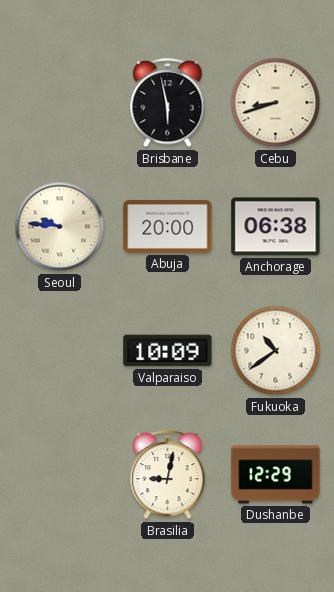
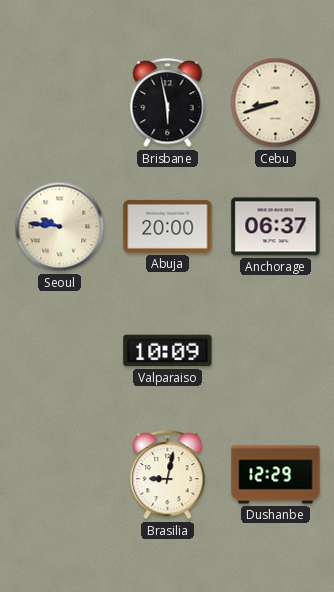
Anchorage: 06:38 -> 06:37
Fukuoka: 10:39 -> none
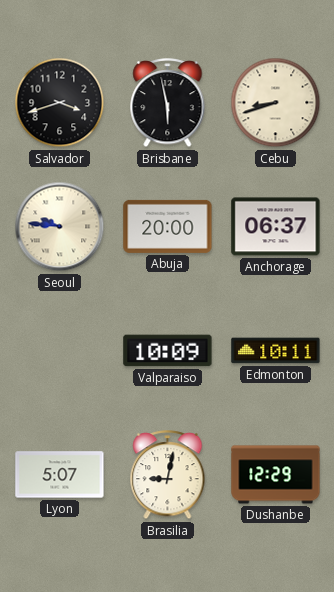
Salvador: none -> 3:42
Edmonton: none -> 10:11
Lyon: none -> 5:07
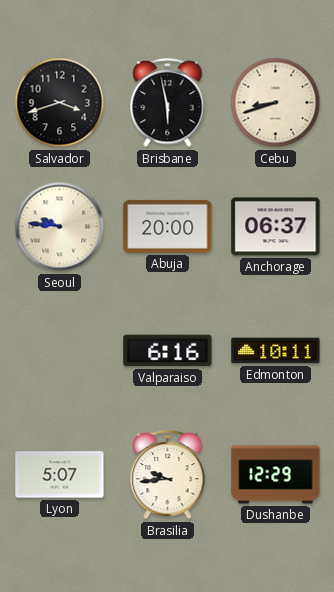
Valparaiso: 10:09 -> 6:16
Brasilia: 9:02 -> 9:44
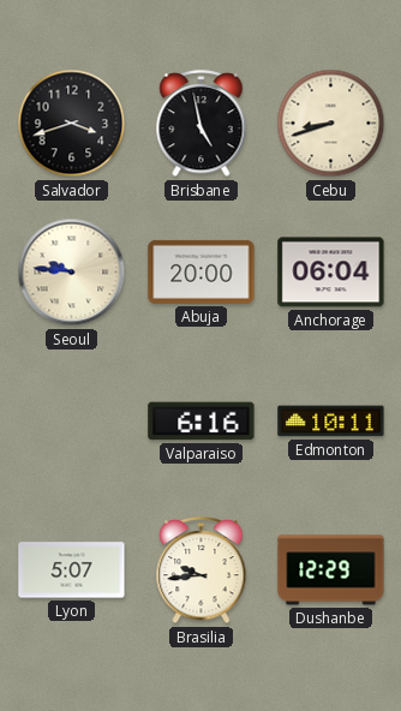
Brisbane: 5:58 -> 4:58
Anchorage: 06:37 -> 06:04
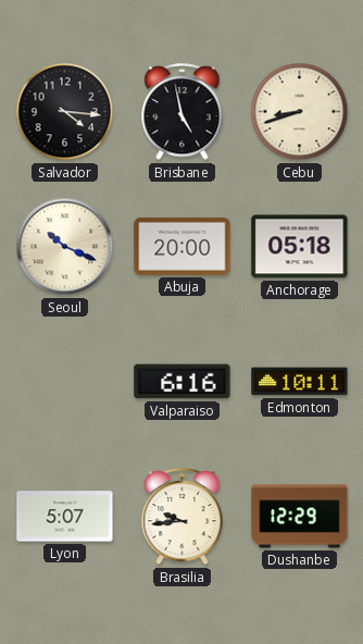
Salvador: 3:42 -> 4:16
Seoul: 9:46 -> 10:19
Anchorage: 06:04 -> 05:18
